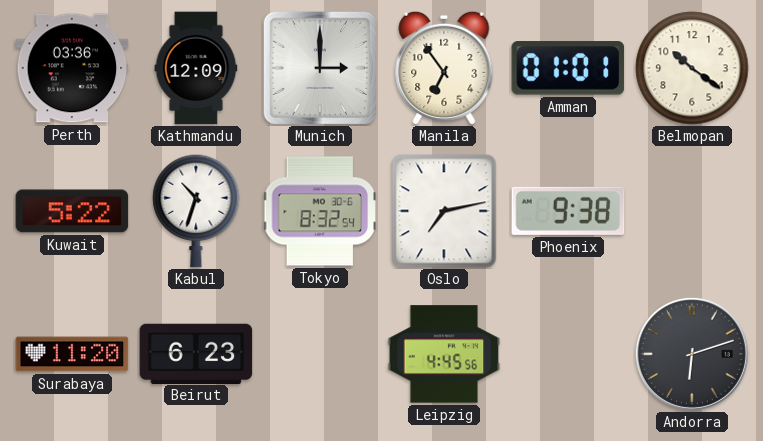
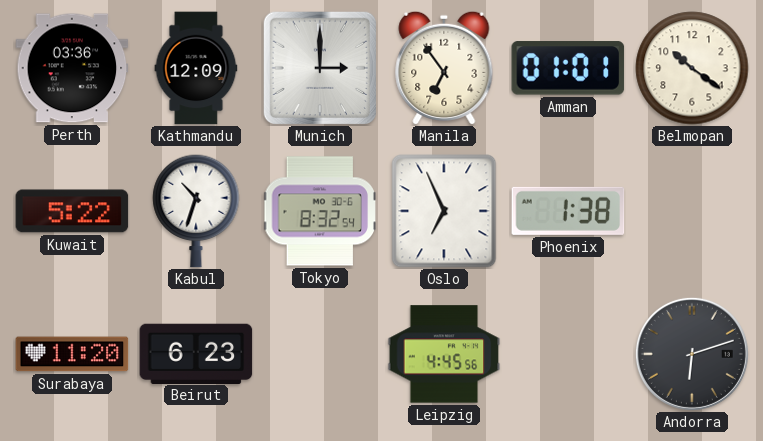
Oslo: 7:13 -> 6:56
Phoenix: 9:38 -> 1:38
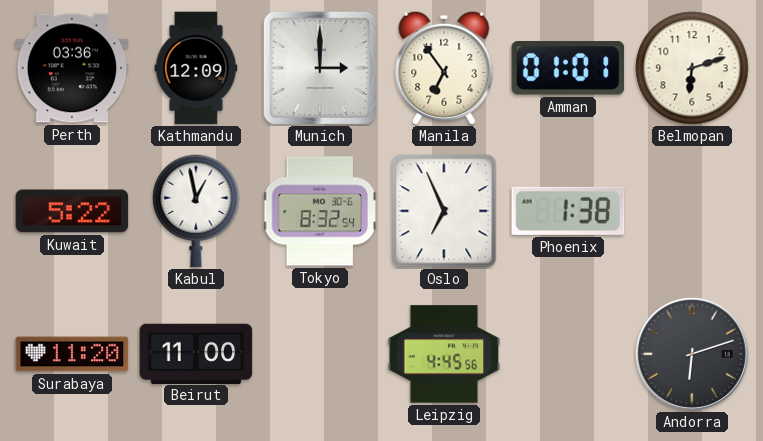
Belmopan: 10:21 -> 6:12
Kabul: 10:33 -> 12:58
Beirut: 6:23 -> 11:00
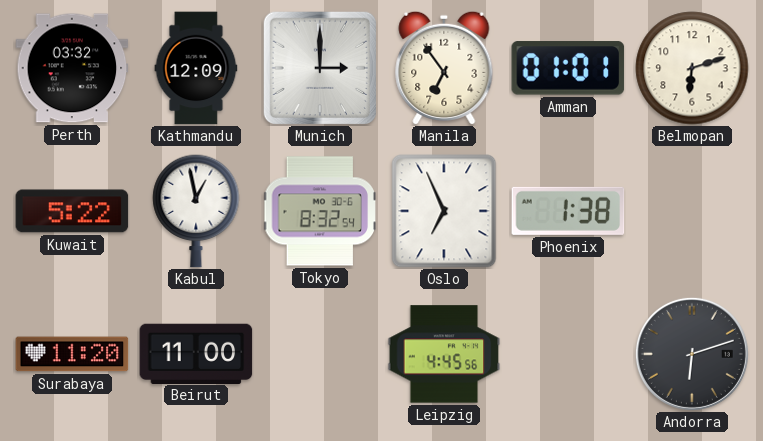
Perth: 03:36 -> 03:32
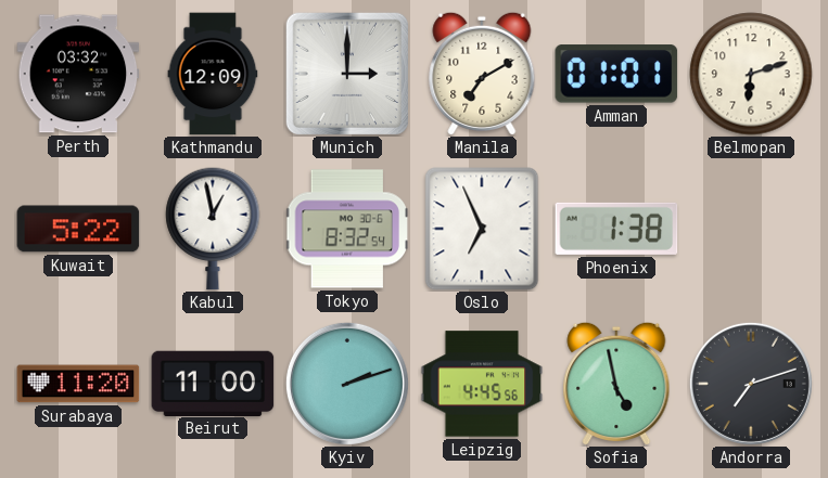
Manila: 6:54 -> 7:10
Kyiv: none -> 2:12
Sofia: none -> 4:58
Andorra: 6:12 -> 7:12
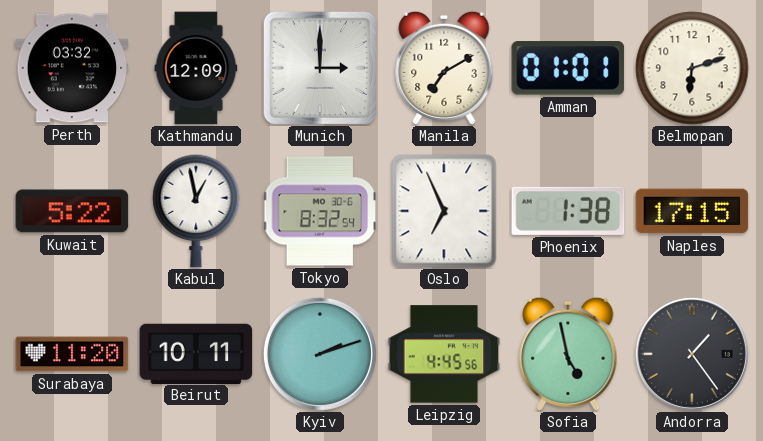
Naples: none -> 17:15
Beirut: 11:00 -> 10:11
Andorra: 7:12 -> 1:24
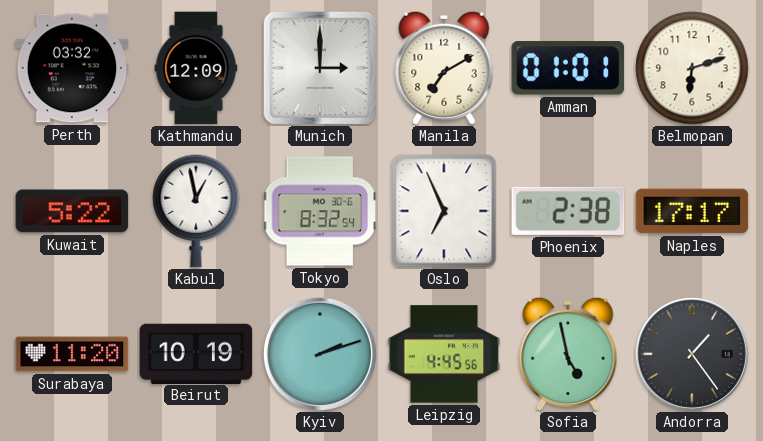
Phoenix: 1:38 -> 2:38
Naples: 17:15 -> 17:17
Beirut: 10:11 -> 10:19
